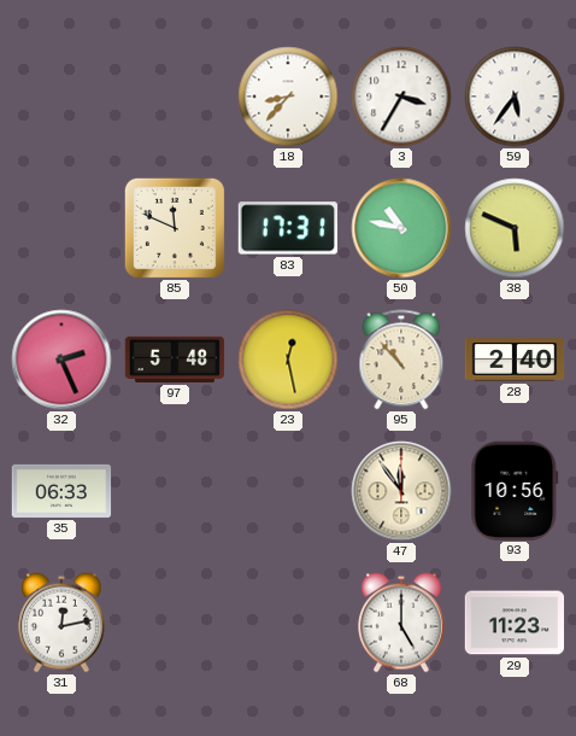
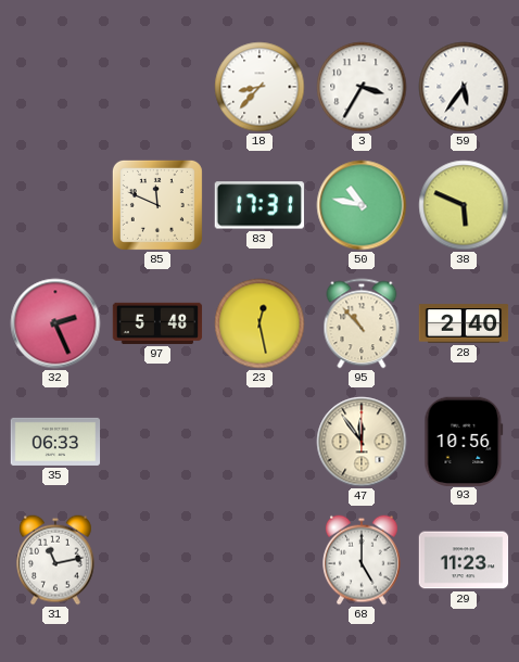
31: 12:13 -> 11:13
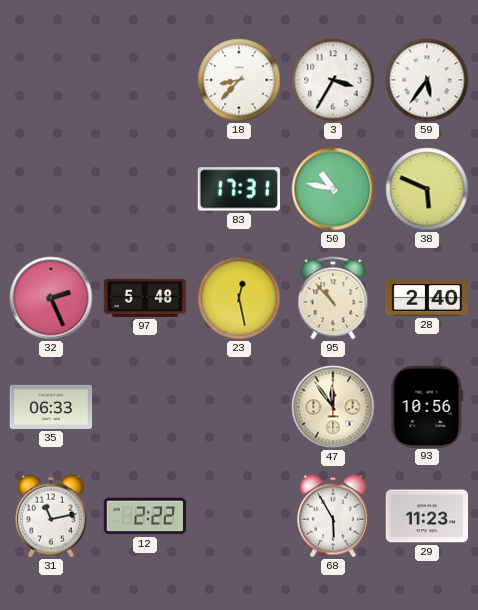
85: 11:49 -> none
12: none -> 2:22
68: 5:00 -> 5:55
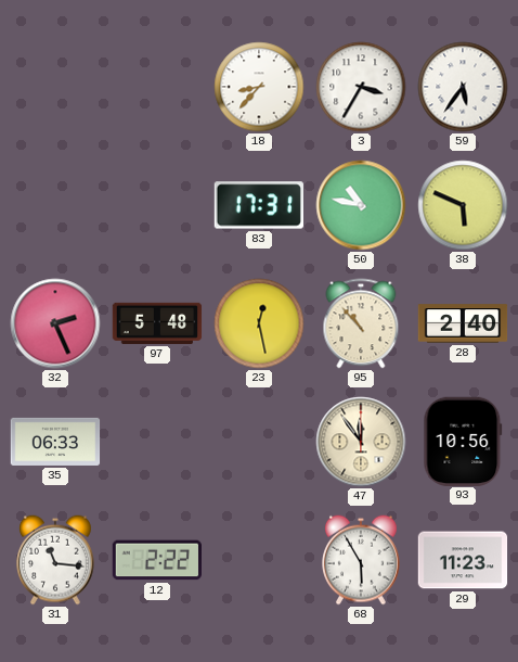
31: 11:13 -> 11:16
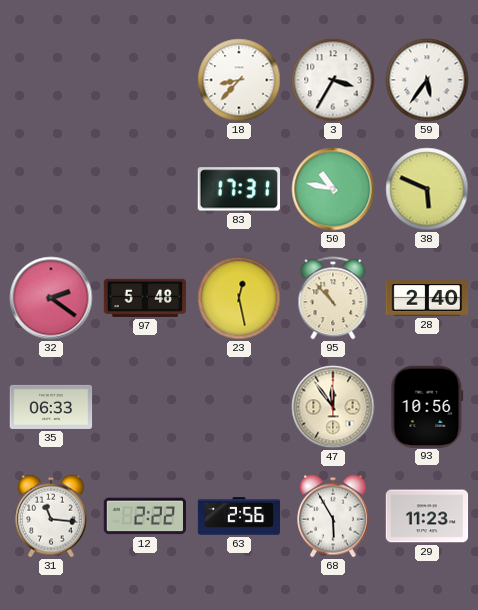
32: 2:26 -> 2:21
63: none -> 2:56
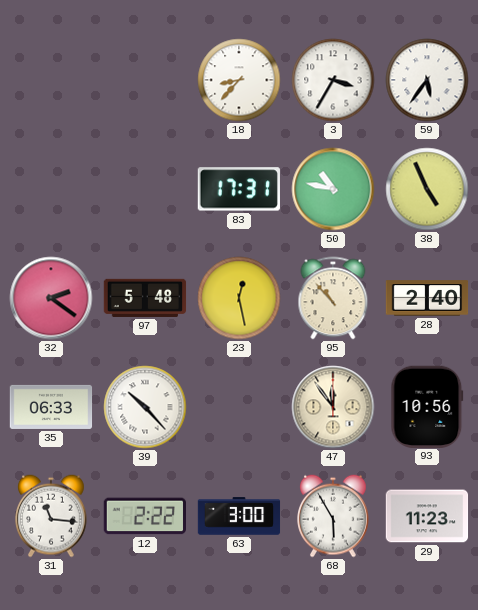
38: 5:49 -> 4:56
39: none -> 10:23
63: 2:56 -> 3:00
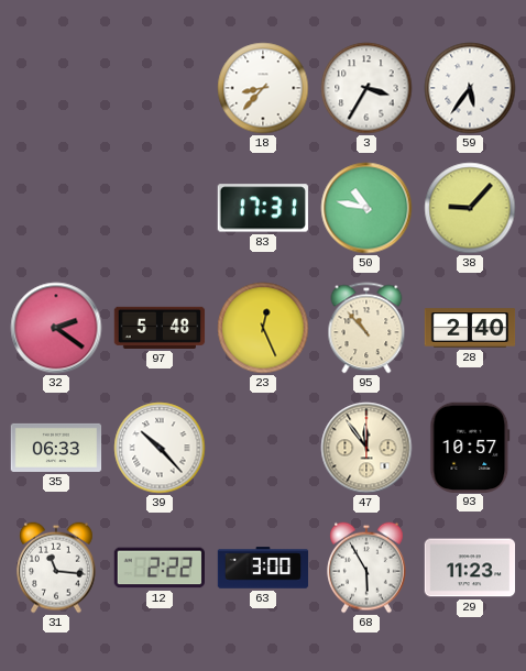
38: 4:56 -> 9:07
23: 12:28 -> 12:26
93: 10:56 -> 10:57
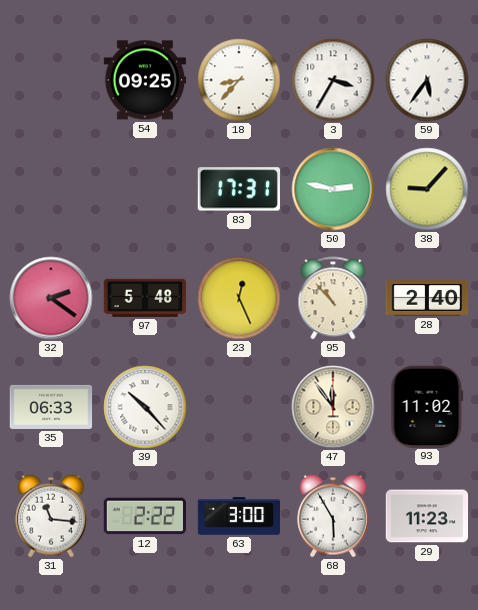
54: none -> 09:25
50: 10:47 -> 2:47
93: 10:57 -> 11:02
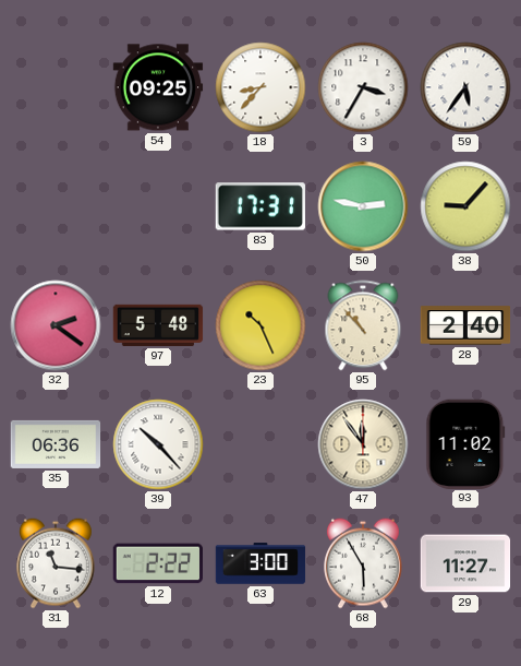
23: 12:26 -> 10:26
35: 06:33 -> 06:36
29: 11:23 -> 11:27
